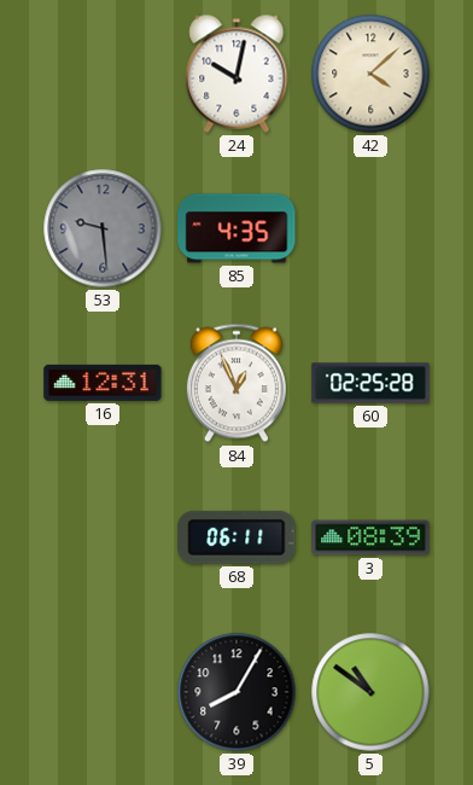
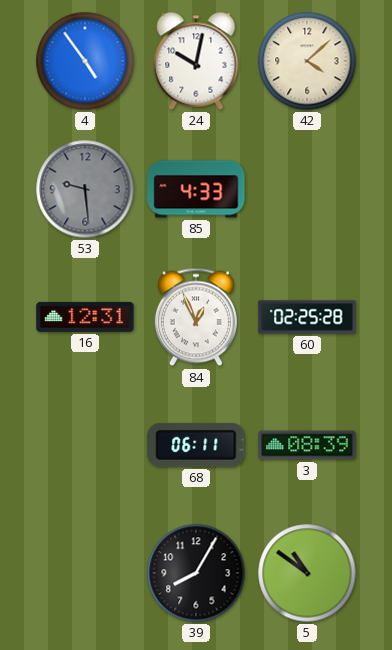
4: none -> 4:54
85: 4:35 -> 4:33
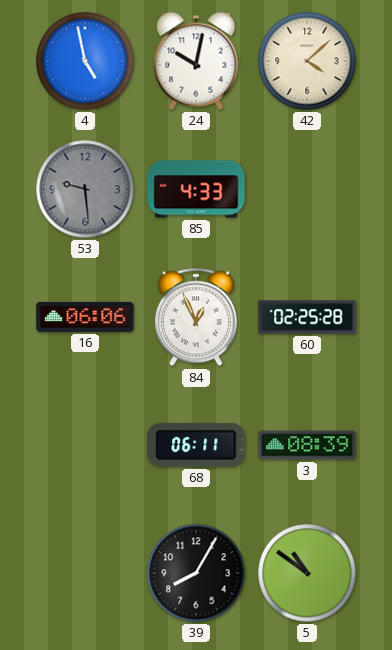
4: 4:54 -> 4:58
16: 12:31 -> 06:06
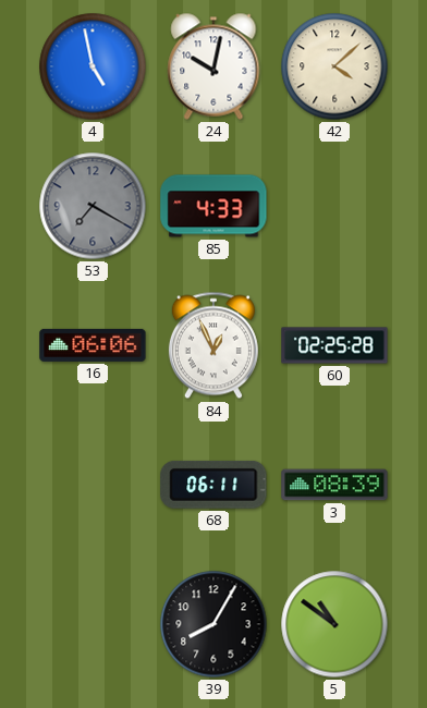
53: 9:29 -> 7:20
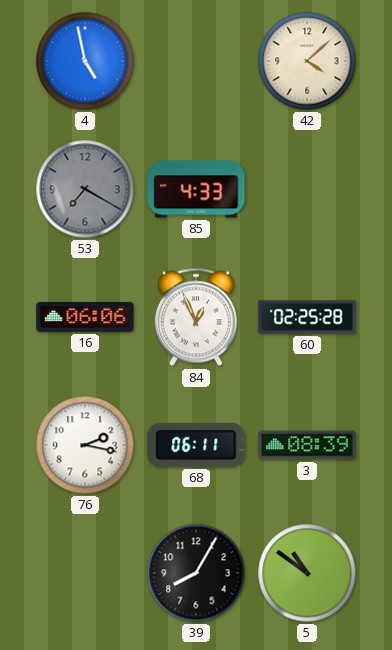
24: 10:02 -> none
76: none -> 2:17
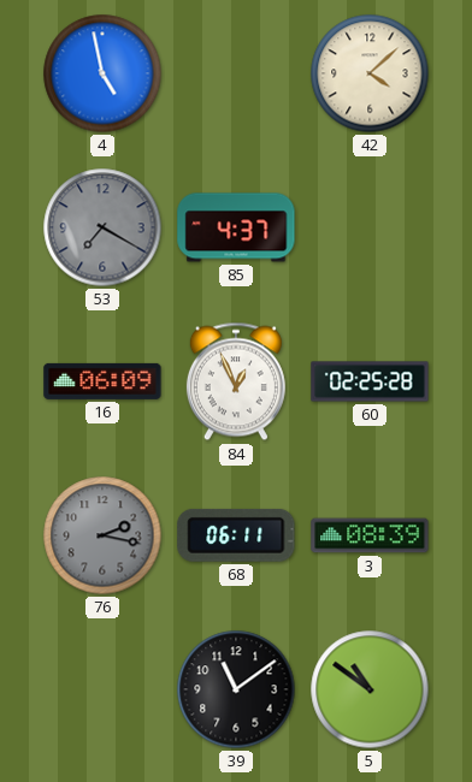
85: 4:33 -> 4:37
16: 06:06 -> 06:09
76 dial: white -> grey
39: 8:05 -> 11:09
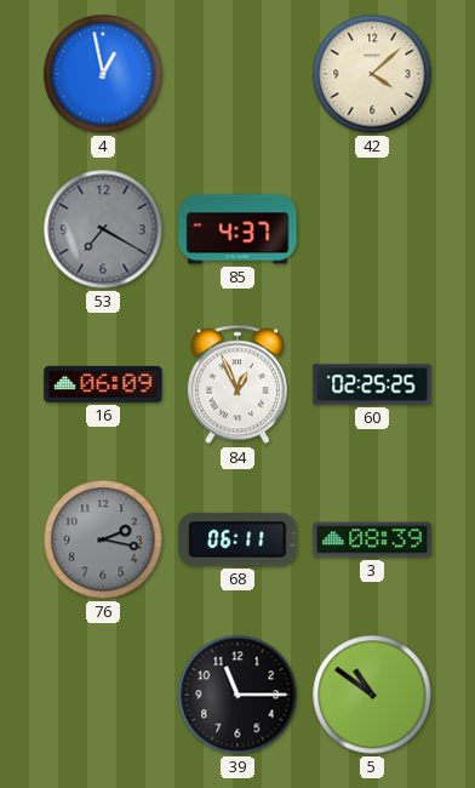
4: 4:58 -> 12:58
60: 02:25:28 -> 02:25:25
39: 11:09 -> 11:15
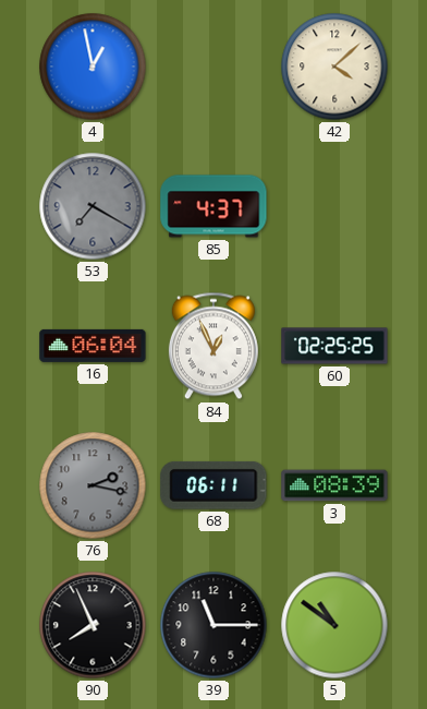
16: 06:09 -> 06:04
90: none -> 7:56
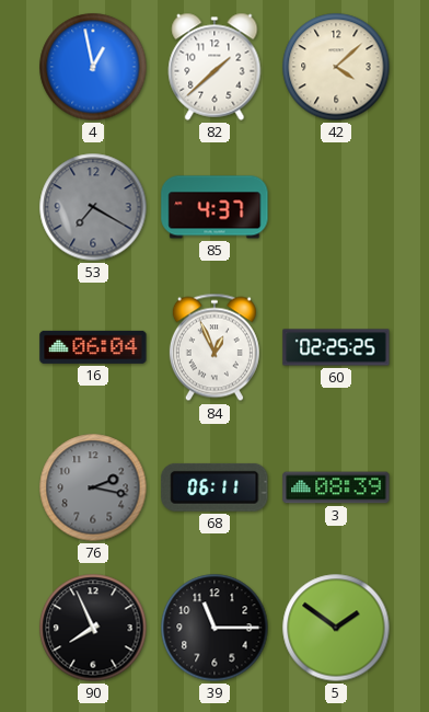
82: none -> 1:38
5: 10:51 -> 1:51
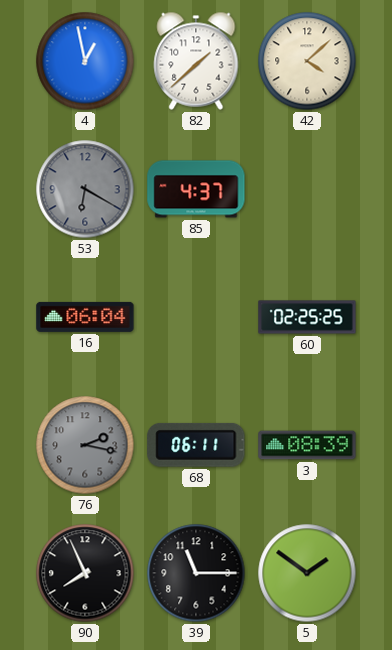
53: 7:20 -> 6:20
84: 12:56 -> none
